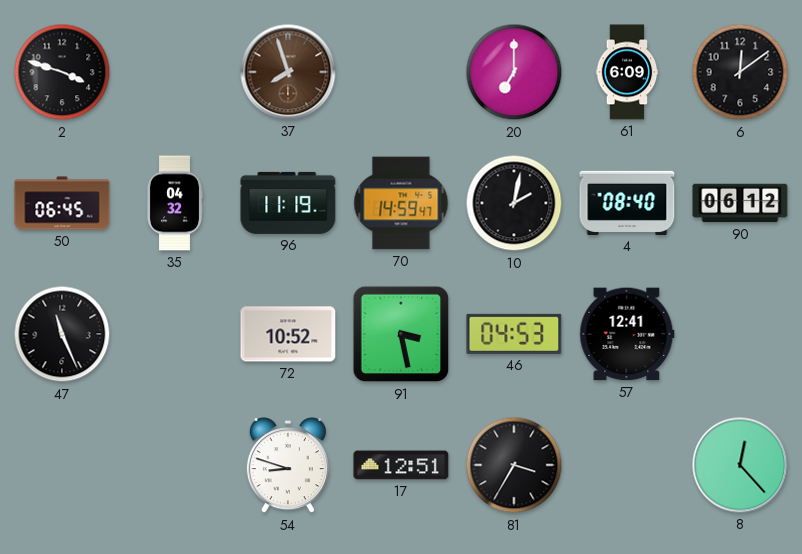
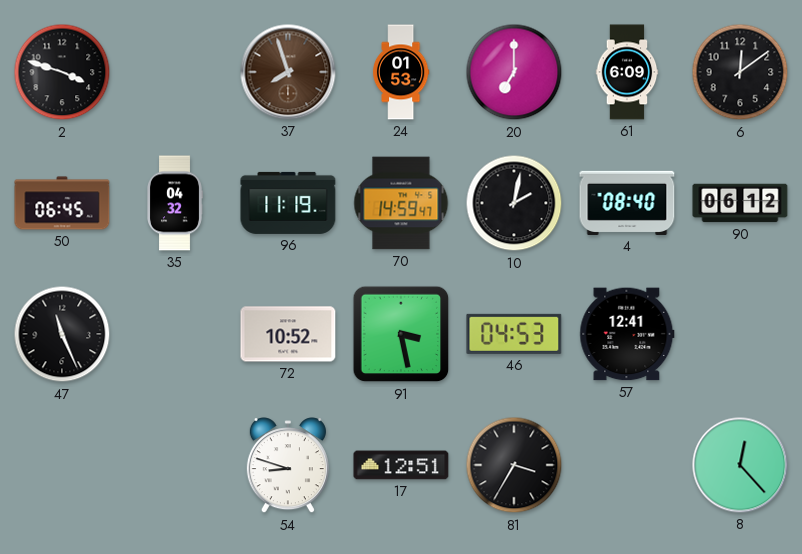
24: none -> 01:53
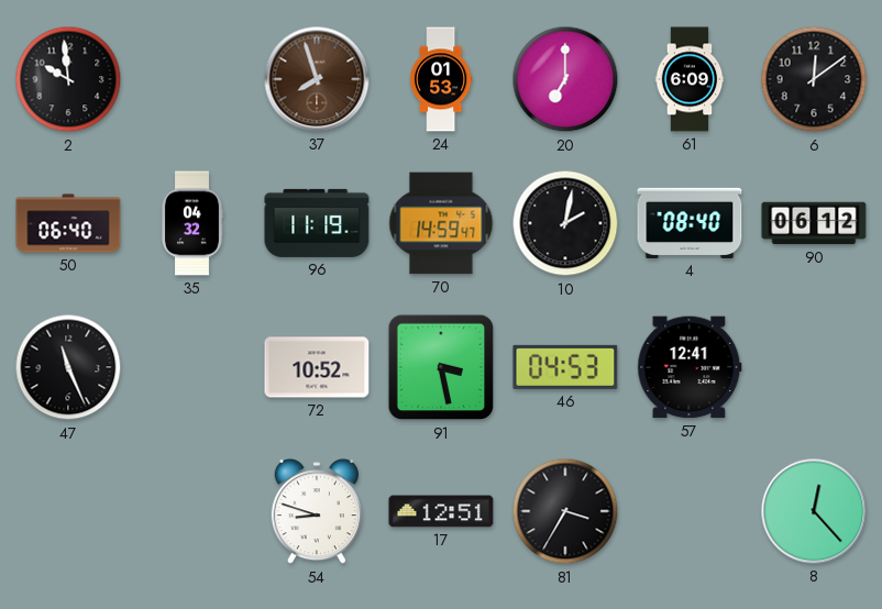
2: 3:48 -> 9:59
50: 06:45 -> 06:40
